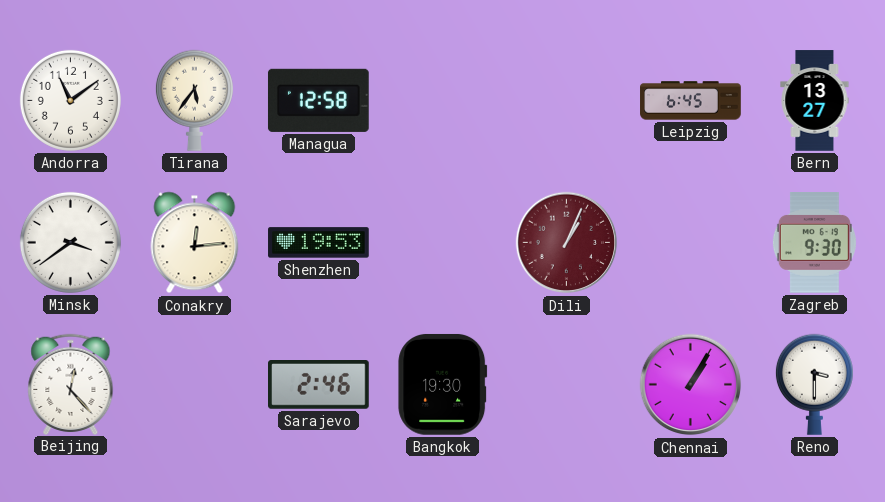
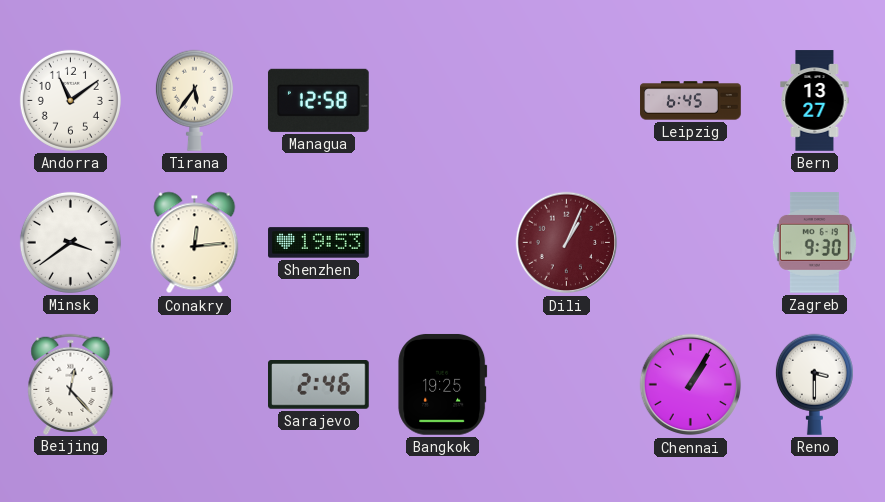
Bangkok: 19:30 -> 19:25
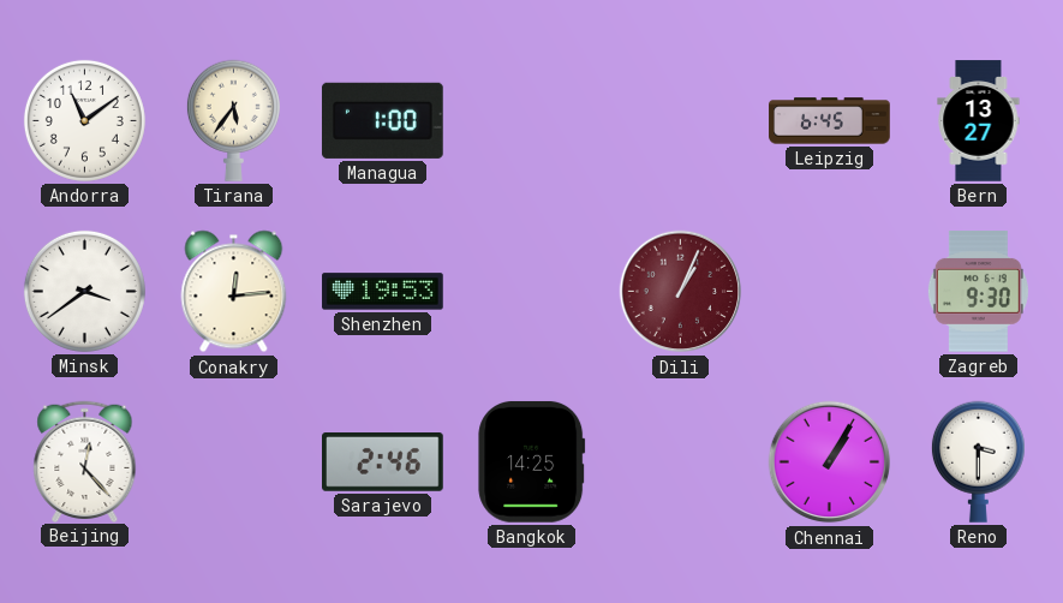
Managua: 12:58 -> 1:00
Bangkok: 19:25 -> 14:25
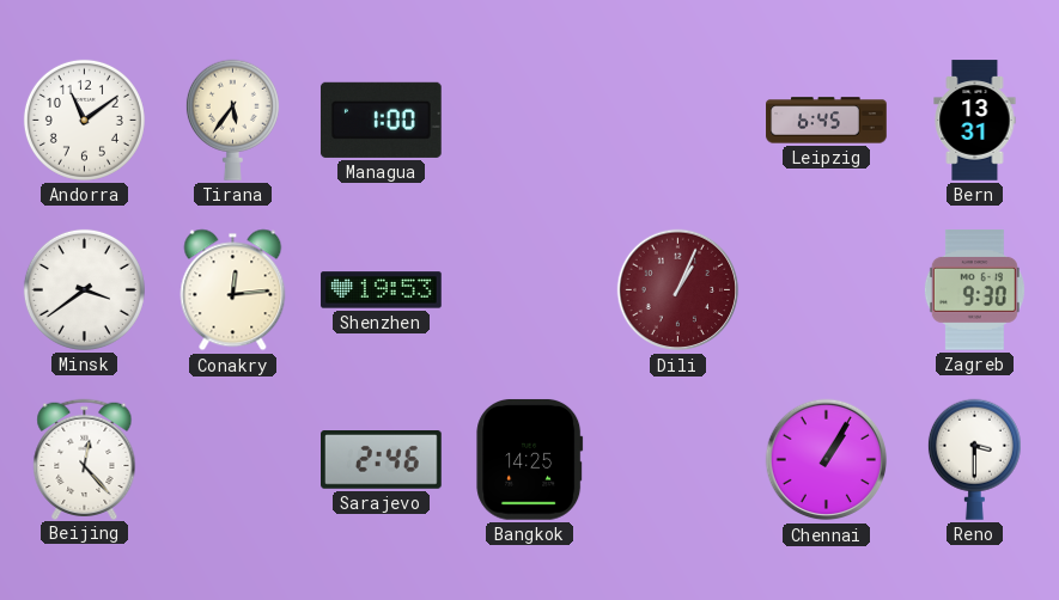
Bern: 13:27 -> 13:31
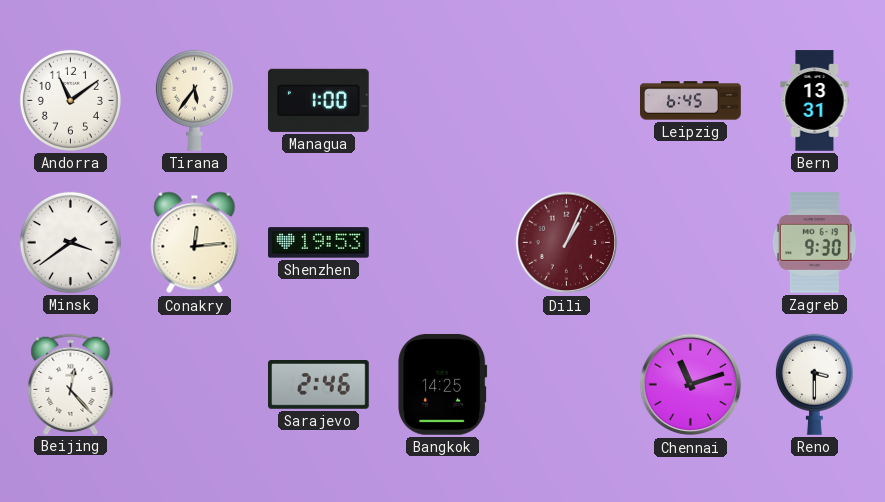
Chennai: 1:05 -> 11:12
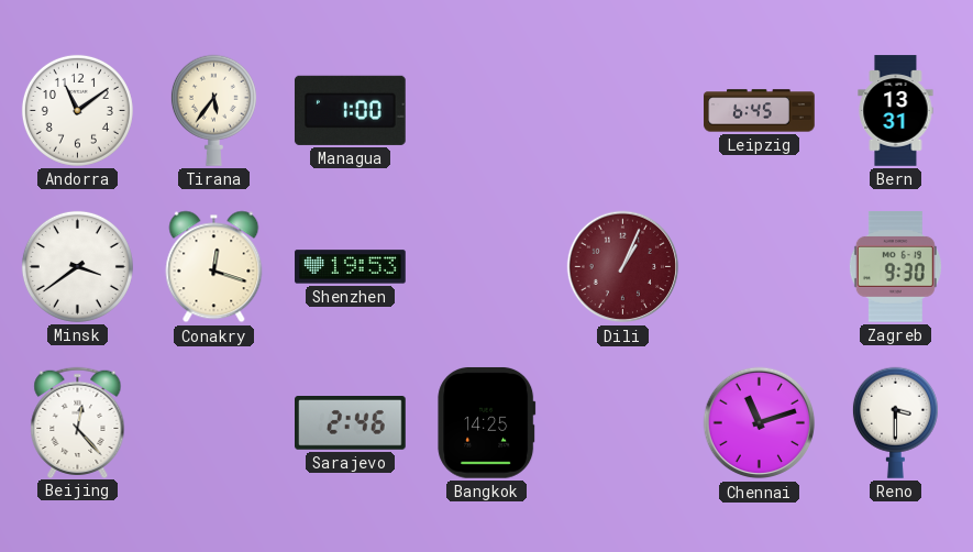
Conakry: 12:14 -> 12:18
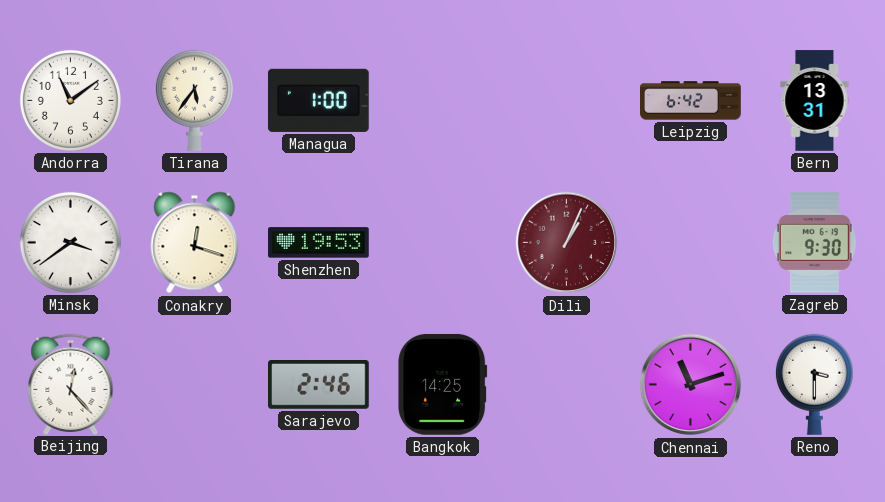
Leipzig: 6:45 -> 6:42
